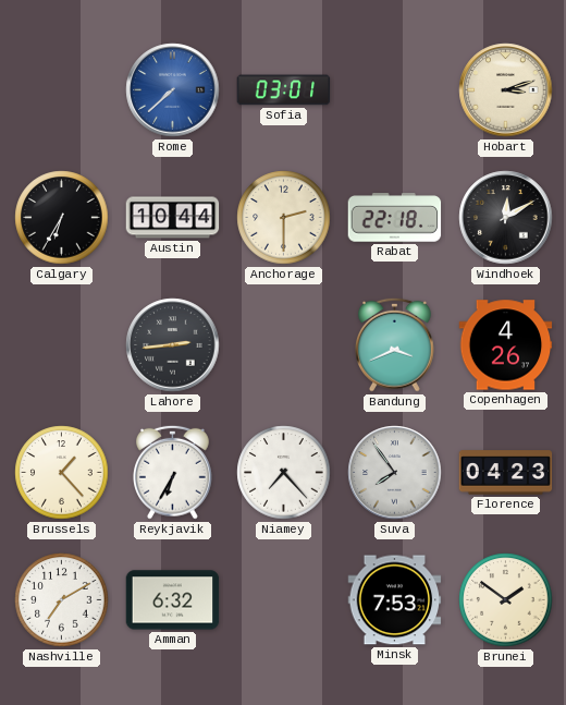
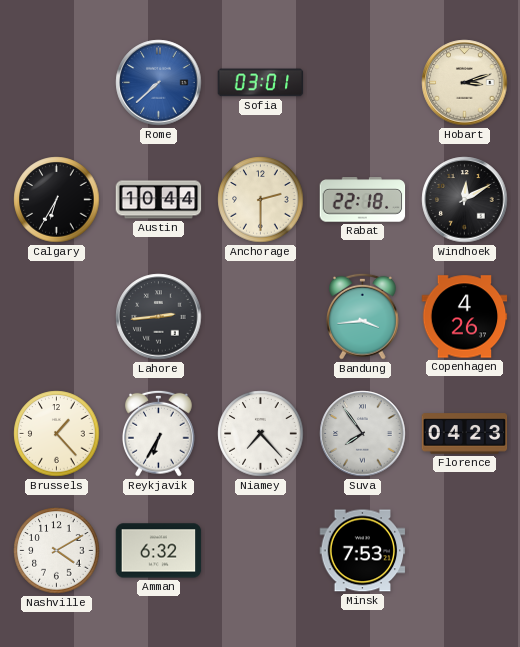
Bandung: 3:41 -> 3:44
Nashville: 7:10 -> 4:10
Brunei: 1:51 -> none
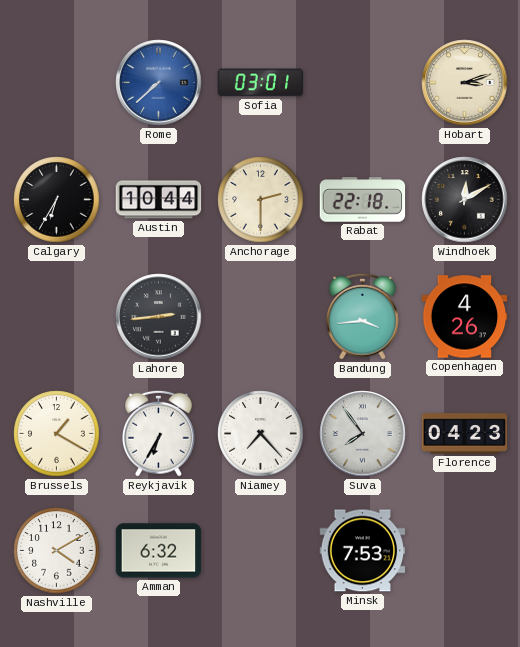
Brussels: 1:23 -> 1:20
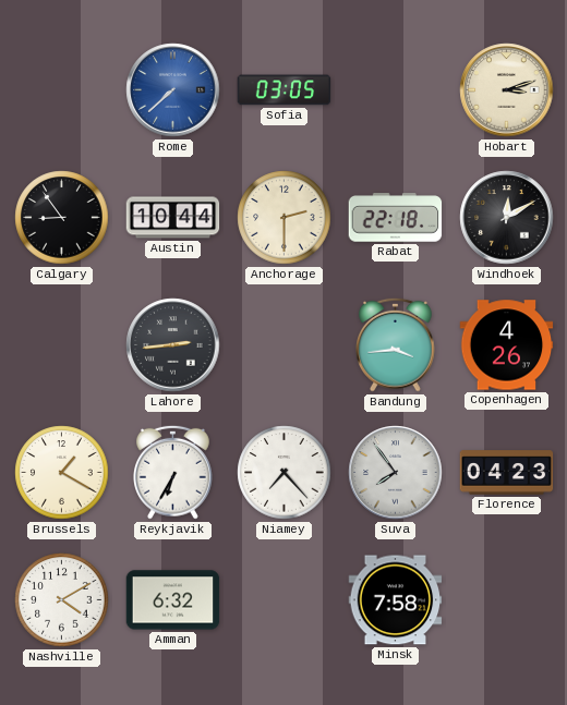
Sofia: 03:01 -> 03:05
Calgary: 6:35 -> 8:54
Minsk: 7:53 -> 7:58
